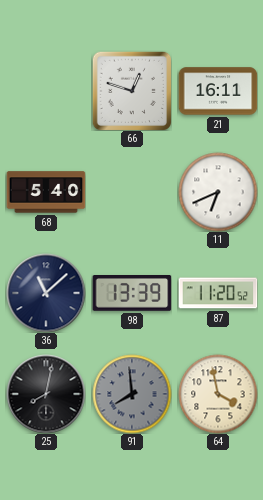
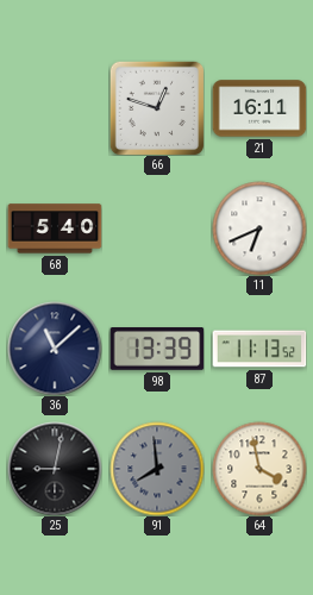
87: 11:20 -> 11:13
25: 8:02 -> 9:02
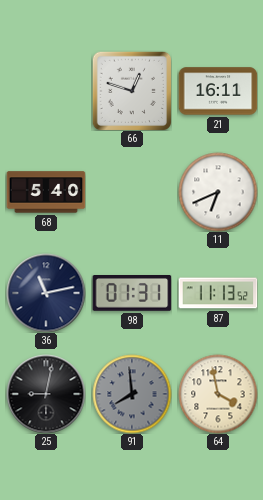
36: 11:08 -> 11:13
98: 13:39 -> 01:31
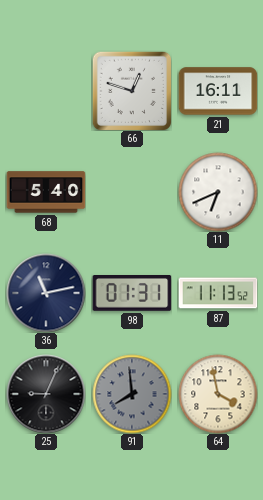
25: 9:02 -> 9:04
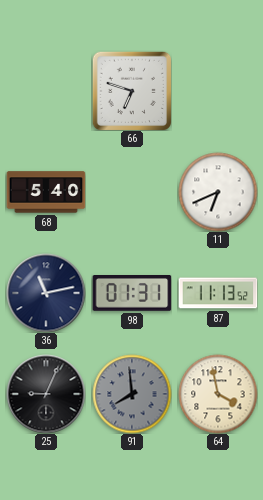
66: 12:48 -> 6:48
21: 16:11 -> none
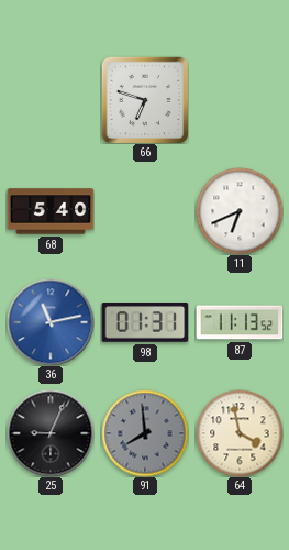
36 dial: navy -> blue
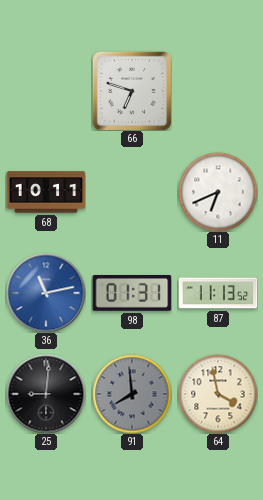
68: 5:40 -> 10:11
25: 9:04 -> 9:01
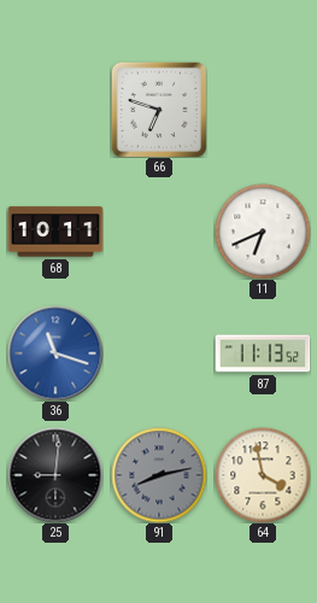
36: 11:13 -> 11:18
98: 01:31 -> none
91: 7:59 -> 8:13
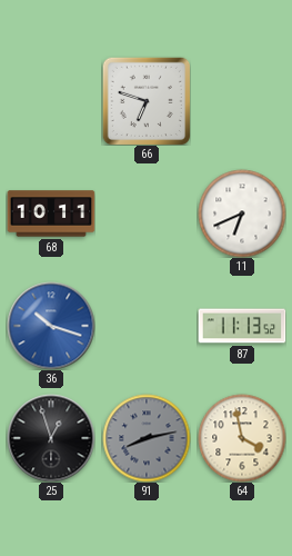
36: 11:18 -> 10:18
25: 9:01 -> 12:57
